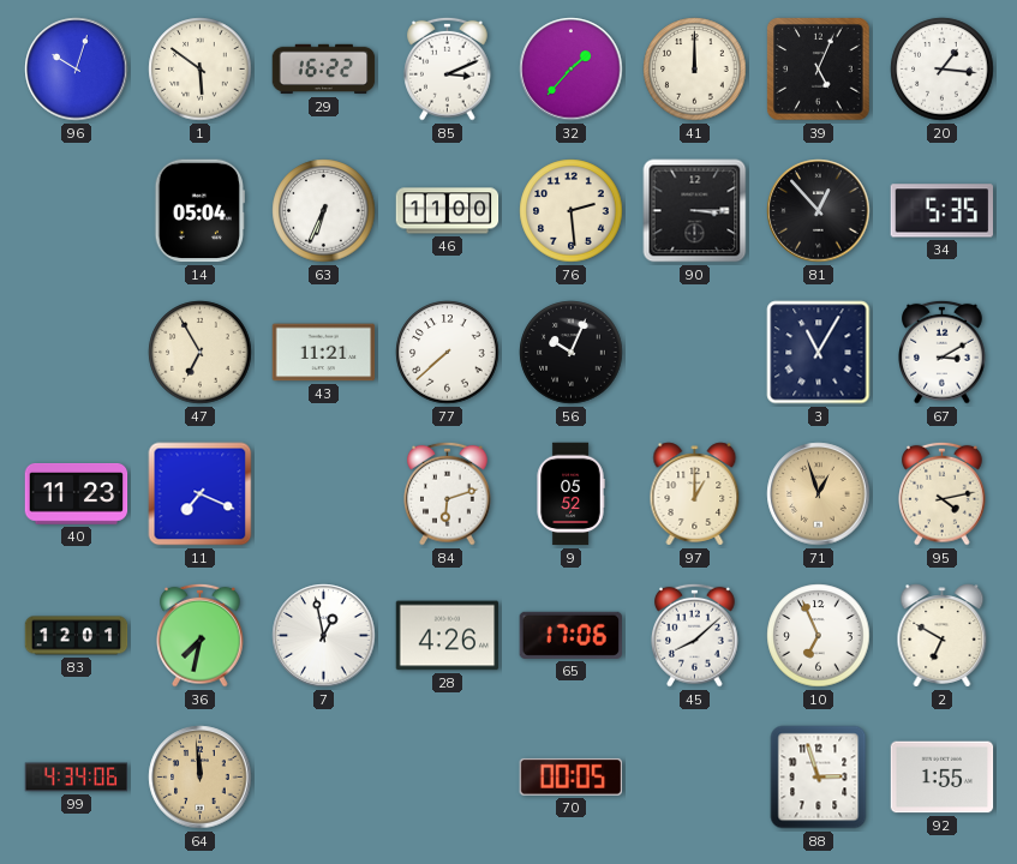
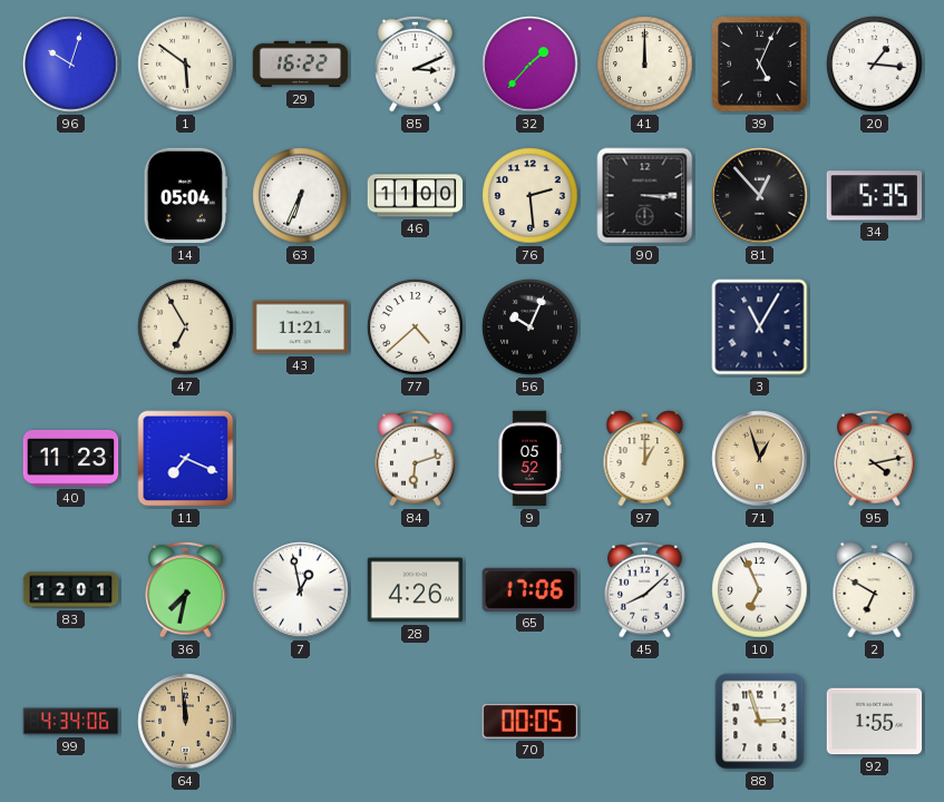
77: 7:38 -> 4:38
67: 3:10 -> none
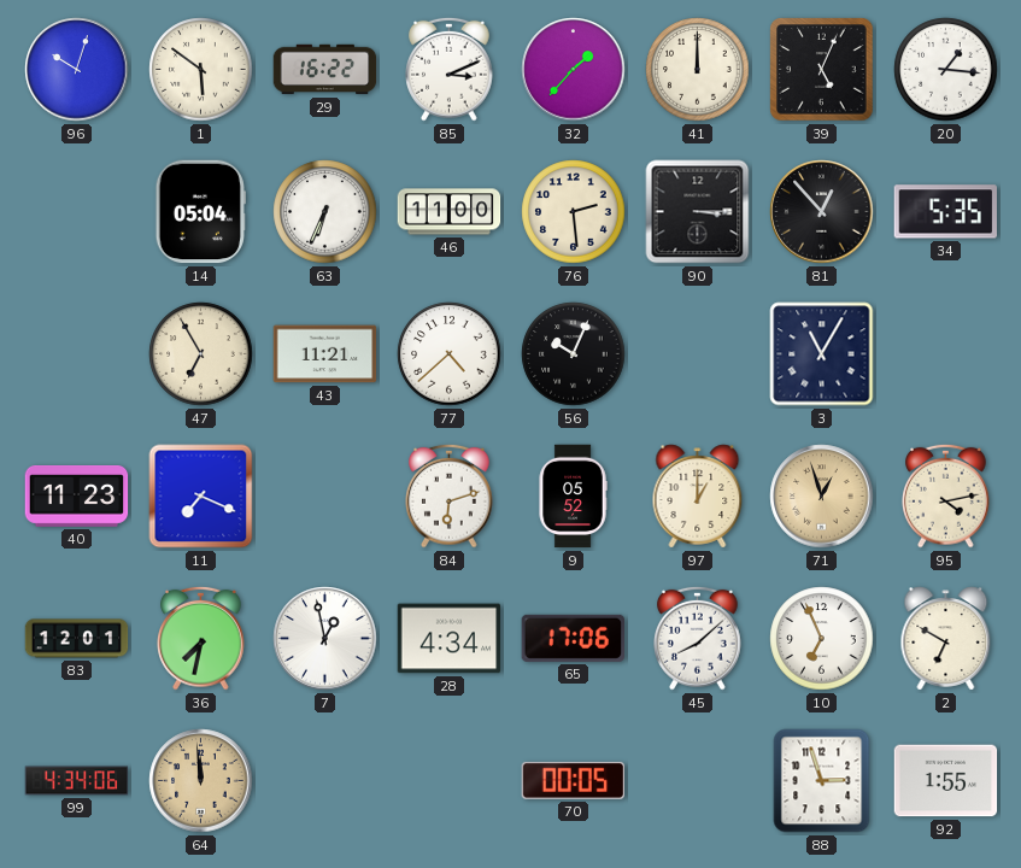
28: 4:26 -> 4:34
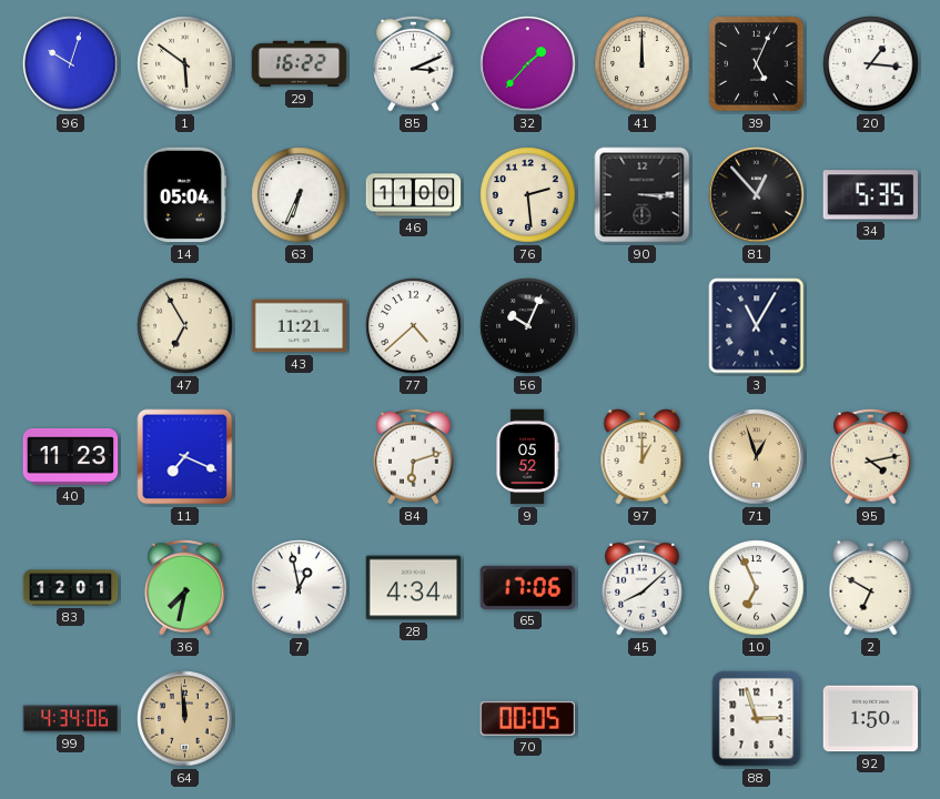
92: 1:55 -> 1:50
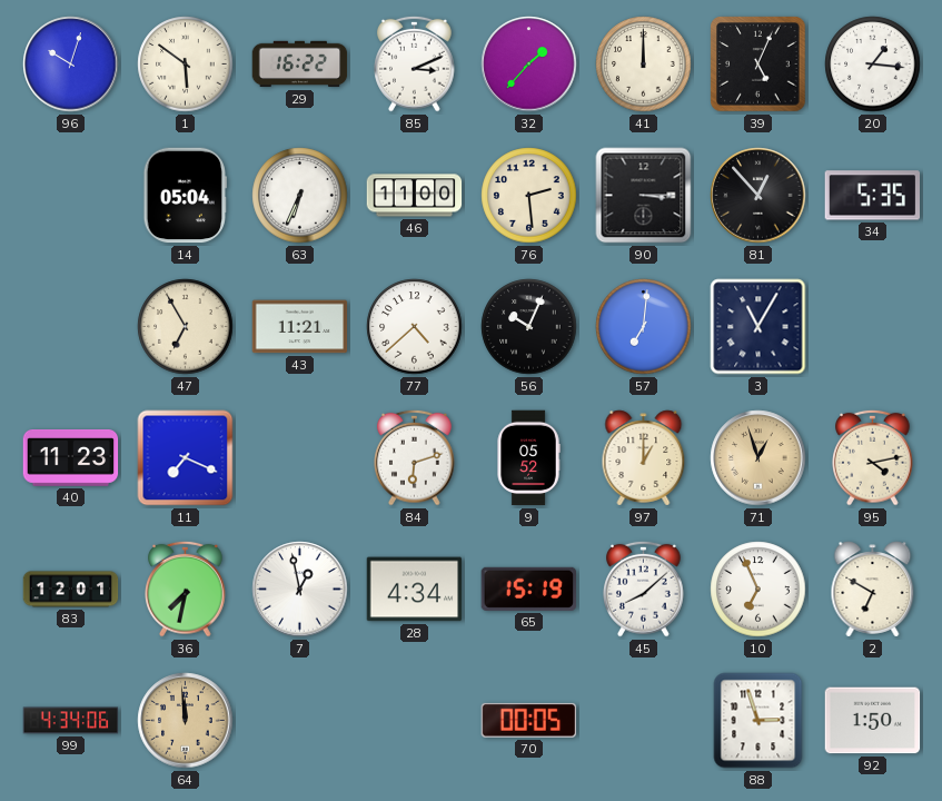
57: none -> 7:01
65: 17:06 -> 15:19
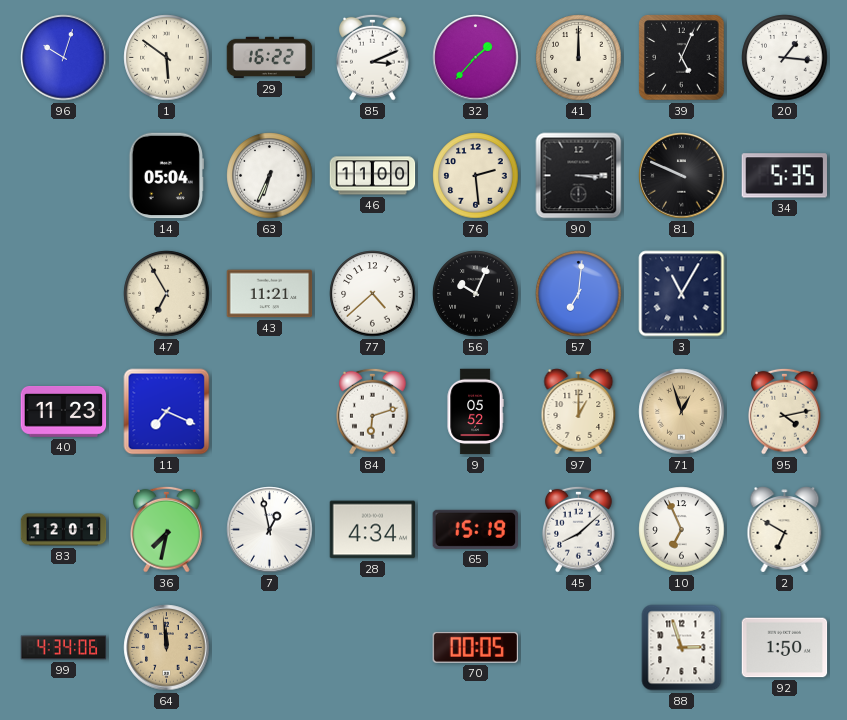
81: 12:53 -> 9:49
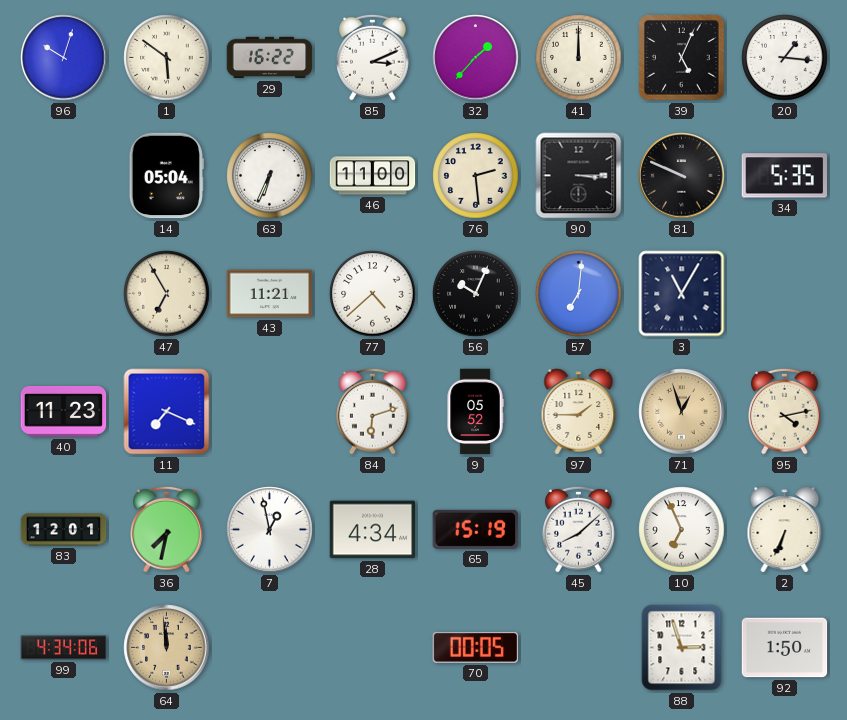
97: 1:00 -> 1:45
2: 6:50 -> 6:34
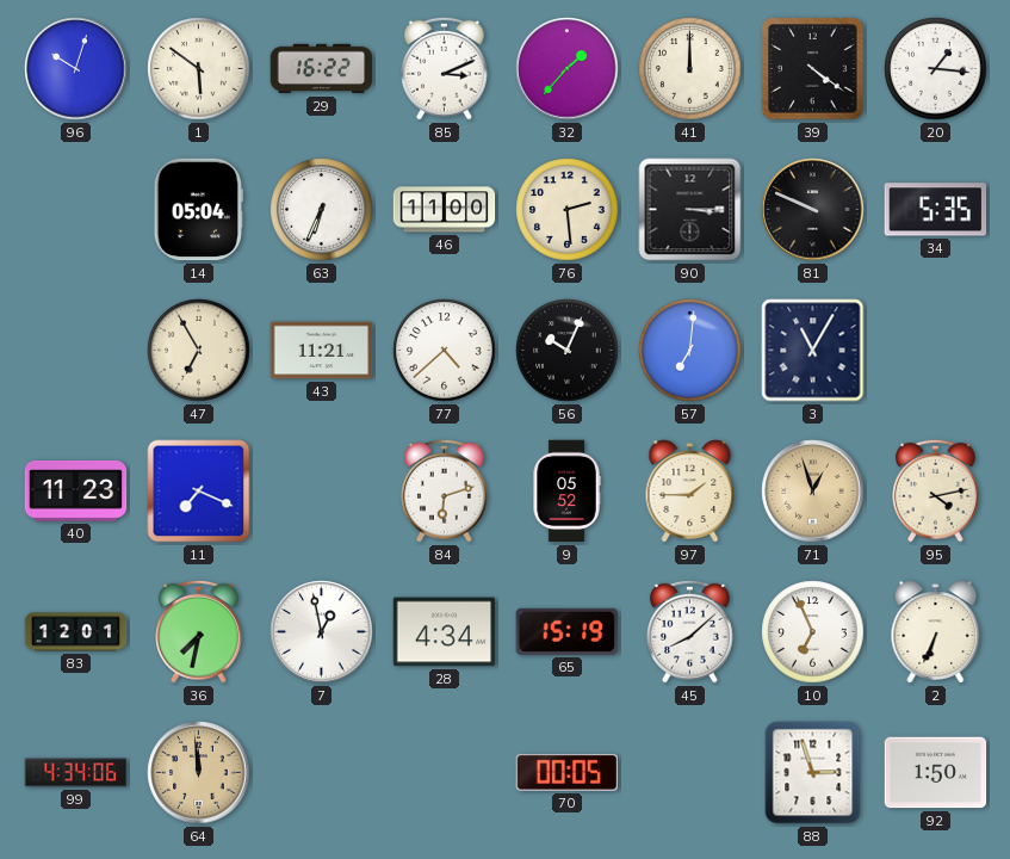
39: 5:04 -> 4:21
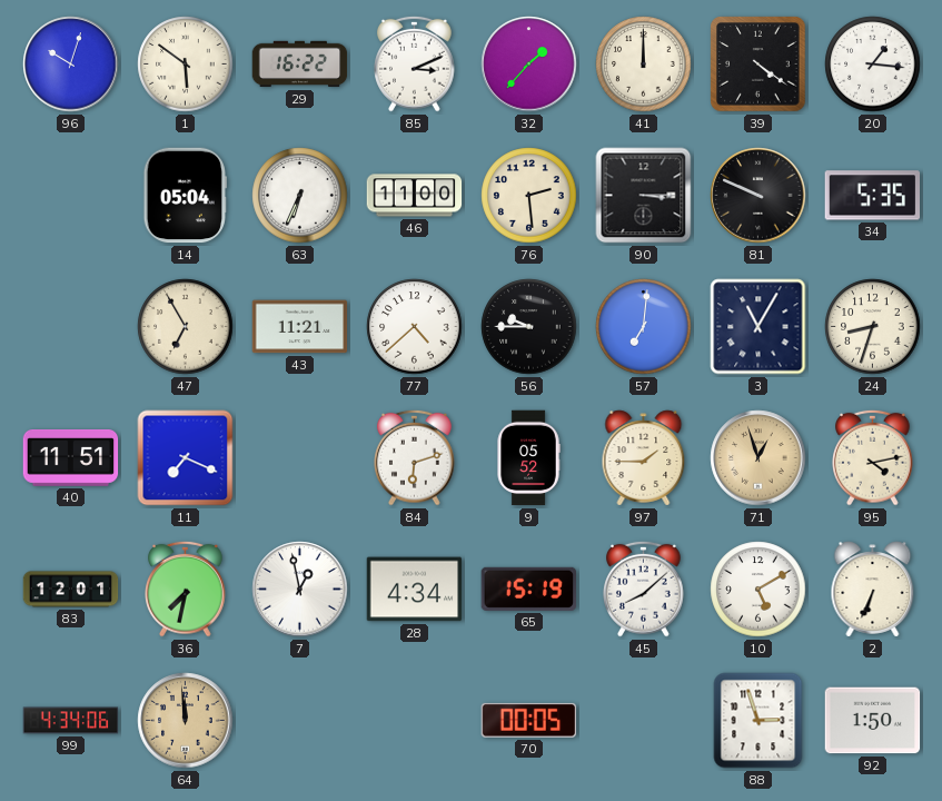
56: 10:04 -> 9:45
24: none -> 8:33
40: 11:23 -> 11:51
10: 6:56 -> 5:10
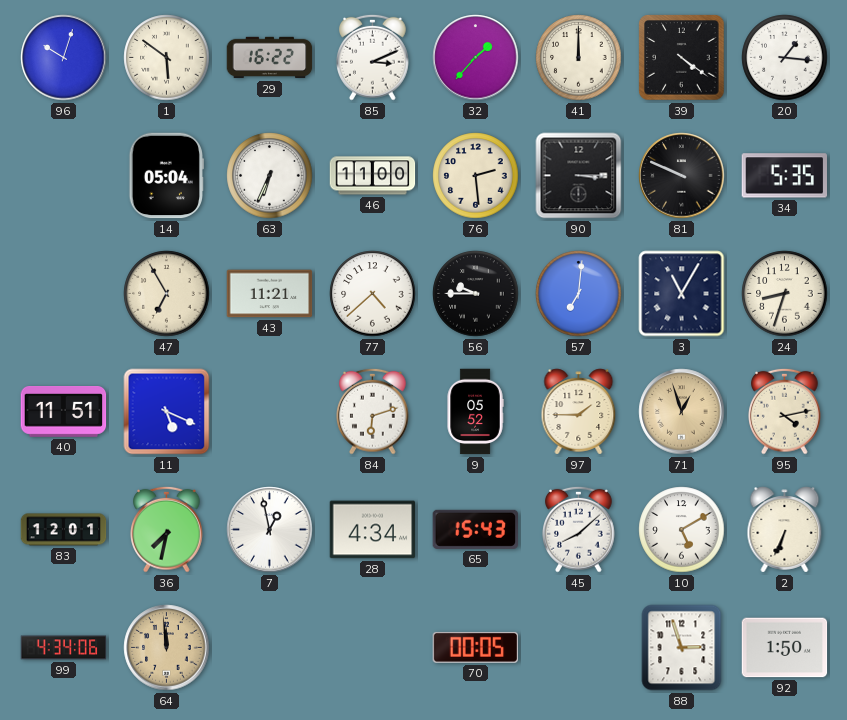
11: 7:19 -> 5:19
65: 15:19 -> 15:43
